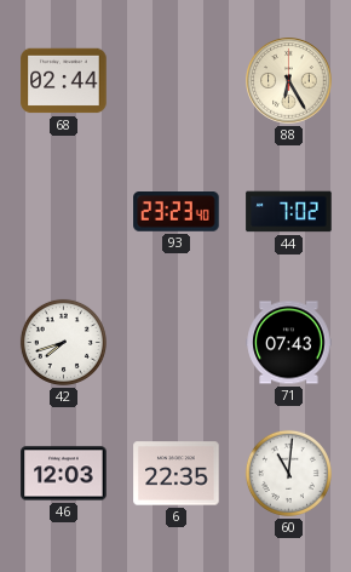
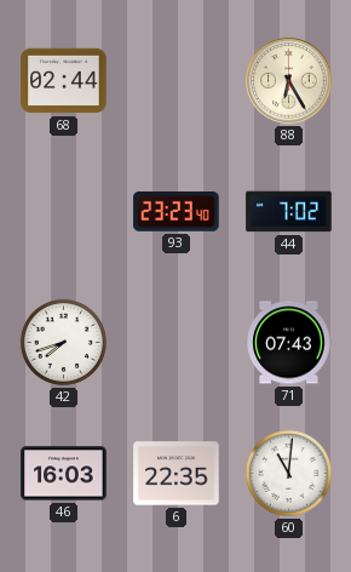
46: 12:03 -> 16:03
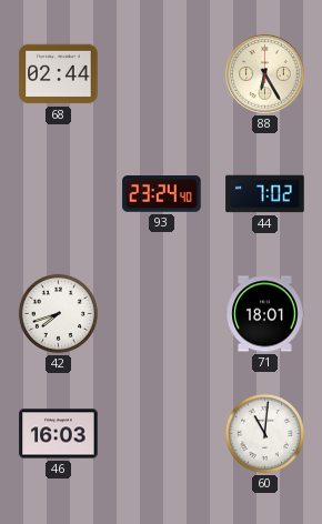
93: 23:23 -> 23:24
71: 07:43 -> 18:01
6: 22:35 -> none
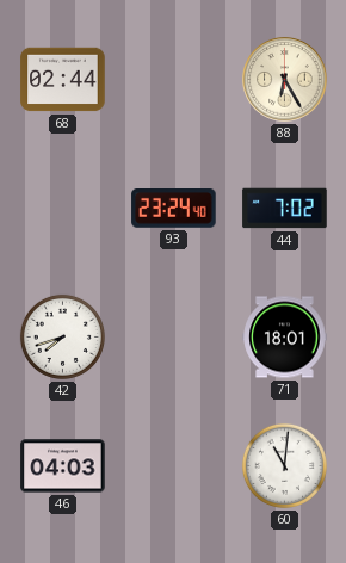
46: 16:03 -> 04:03
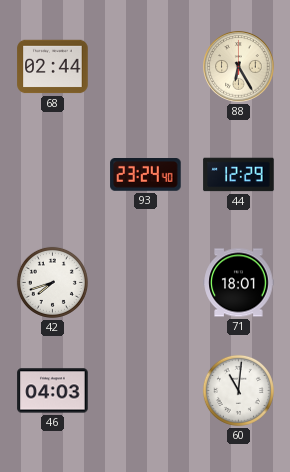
44: 7:02 -> 12:29
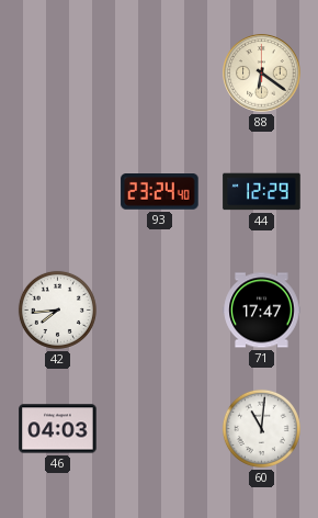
68: 02:44 -> none
88: 6:25 -> 6:21
42: 7:42 -> 7:44
71: 18:01 -> 17:47
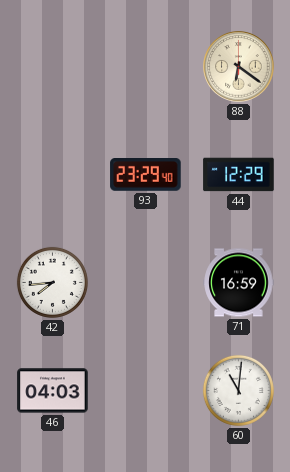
93: 23:24 -> 23:29
71: 17:47 -> 16:59
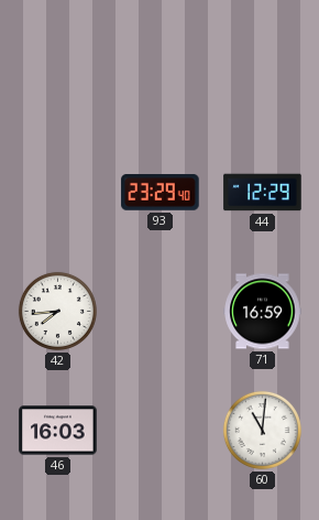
88: 6:21 -> none
46: 04:03 -> 16:03
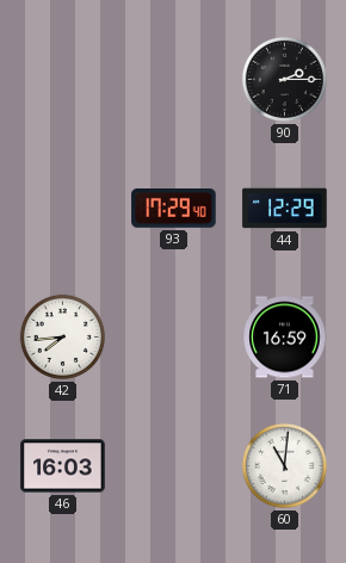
90: none -> 2:15
93: 23:29 -> 17:29
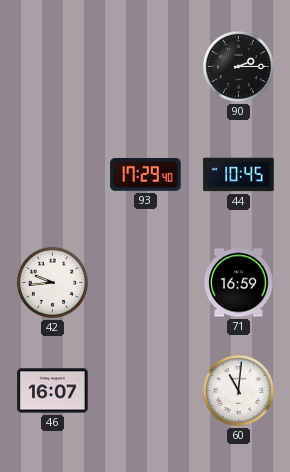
44: 12:29 -> 10:45
42: 7:44 -> 9:44
46: 16:03 -> 16:07
